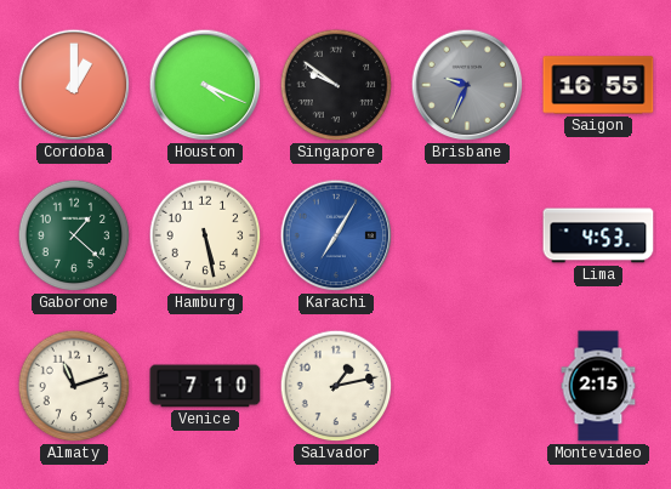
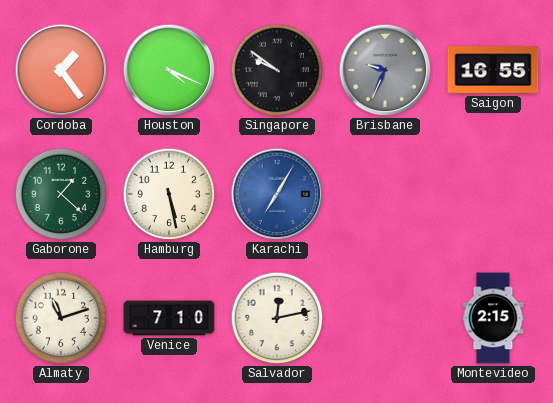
Cordoba: 1:00 -> 1:24
Lima: 4:53 -> none
Salvador: 1:13 -> 12:13
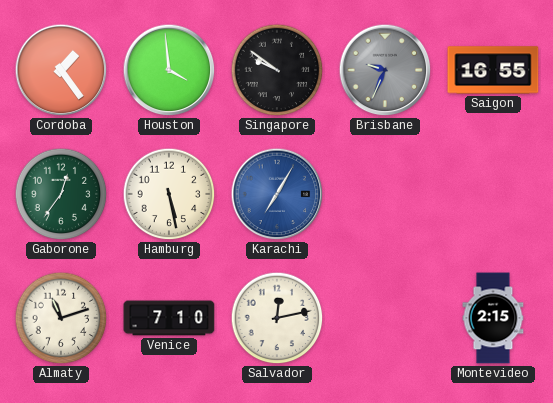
Houston: 4:19 -> 3:59
Gaborone: 1:22 -> 12:36
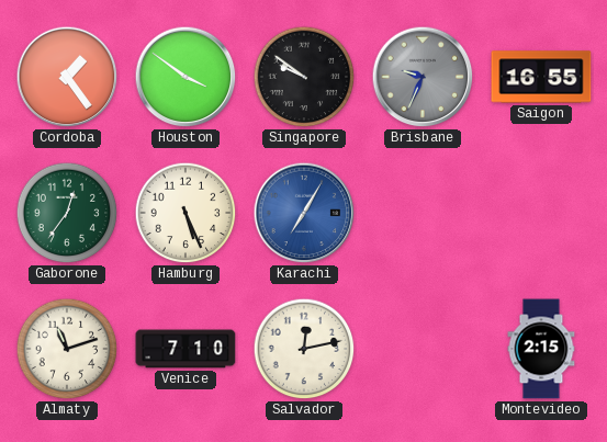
Houston: 3:59 -> 3:51
Hamburg: 5:28 -> 5:26
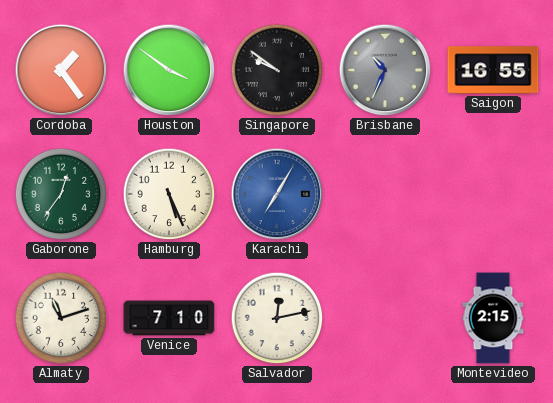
Brisbane: 9:34 -> 10:34
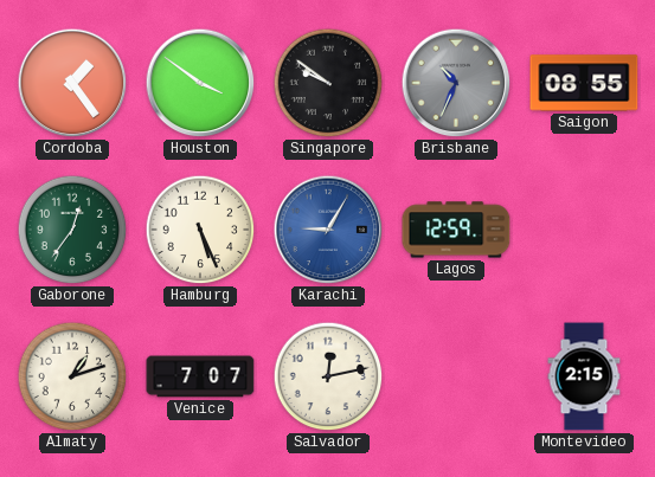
Saigon: 16:55 -> 08:55
Karachi: 7:05 -> 9:05
Lagos: none -> 12:59
Almaty: 11:12 -> 1:12
Venice: 7:10 -> 7:07
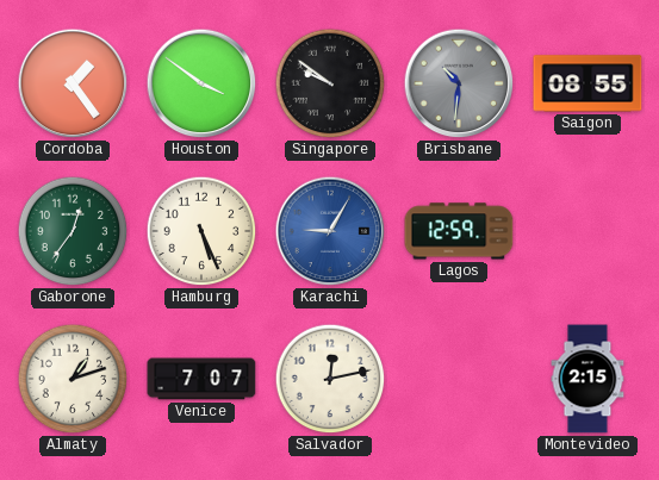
Brisbane: 10:34 -> 10:31
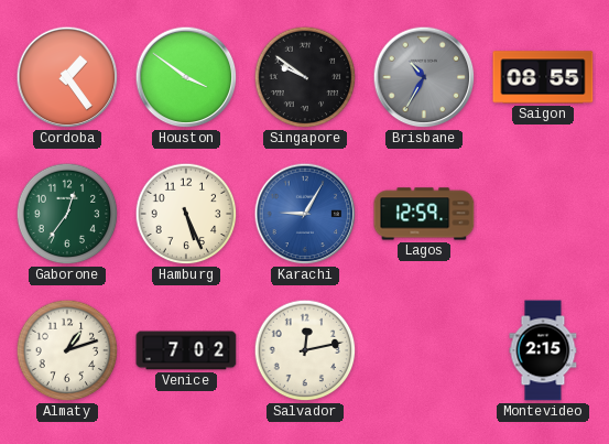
Brisbane: 10:31 -> 10:35
Venice: 7:07 -> 7:02
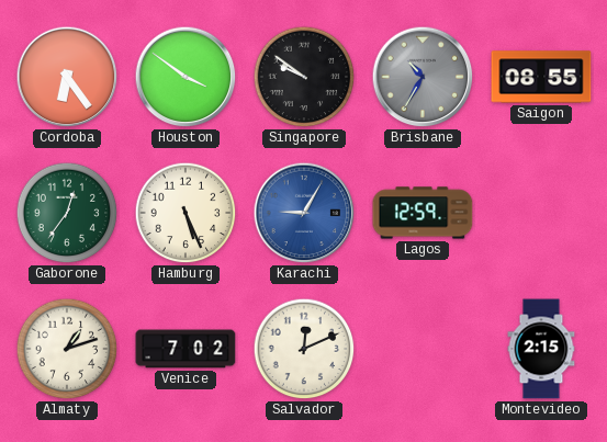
Cordoba: 1:24 -> 6:24
Salvador: 12:13 -> 12:11
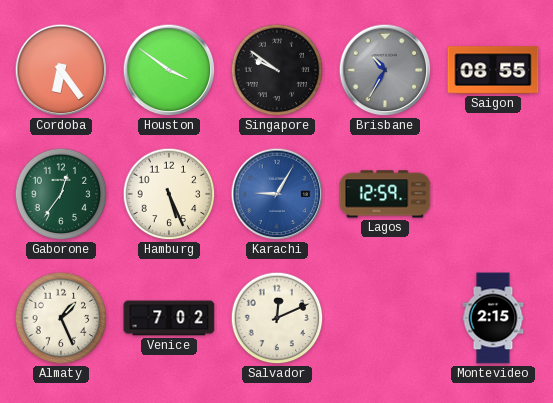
Almaty: 1:12 -> 1:26
